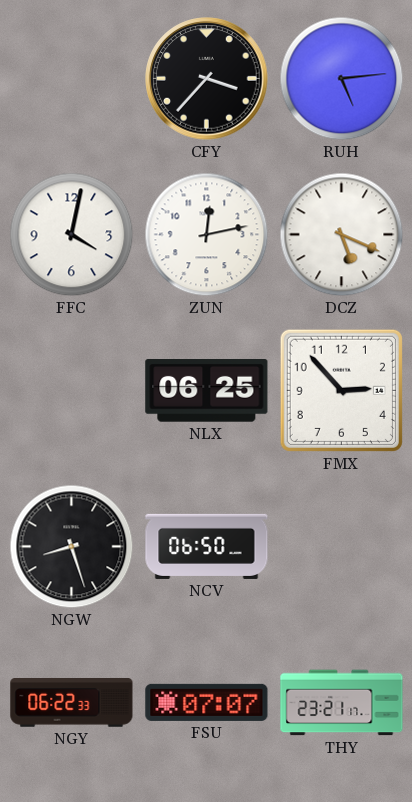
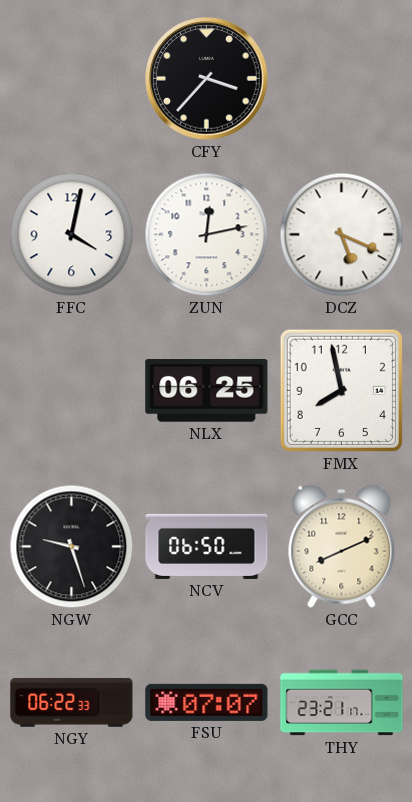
RUH: 5:14 -> none
FMX: 2:53 -> 7:58
NGW: 8:27 -> 9:27
GCC: none -> 8:11
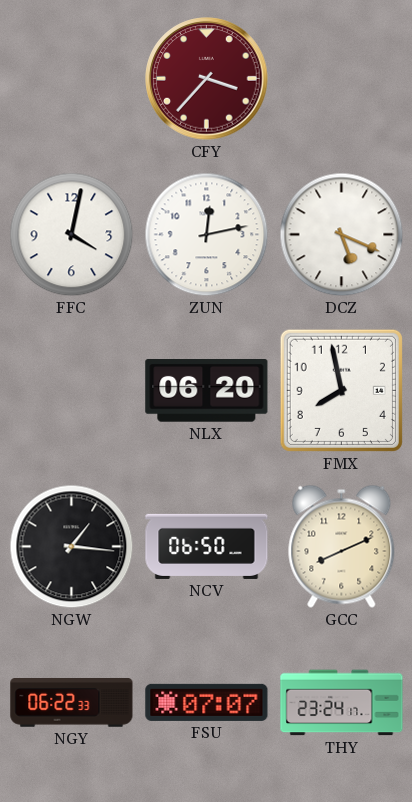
CFY dial: black -> burgundy
NLX: 06:25 -> 06:20
NGW: 9:27 -> 1:16
THY: 23:21 -> 23:24
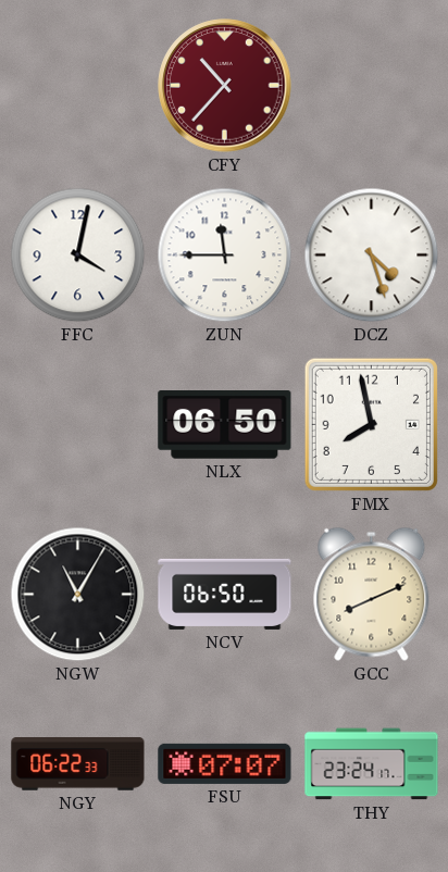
CFY: 3:37 -> 10:37
ZUN: 12:13 -> 11:45
DCZ: 5:19 -> 4:27
NLX: 06:20 -> 06:50
NGW: 1:16 -> 11:05
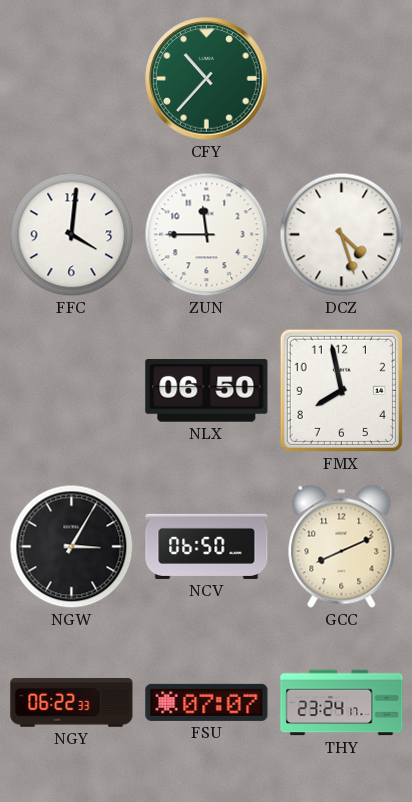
CFY dial: burgundy -> green
FFC: 4:02 -> 4:01
NGW: 11:05 -> 3:05
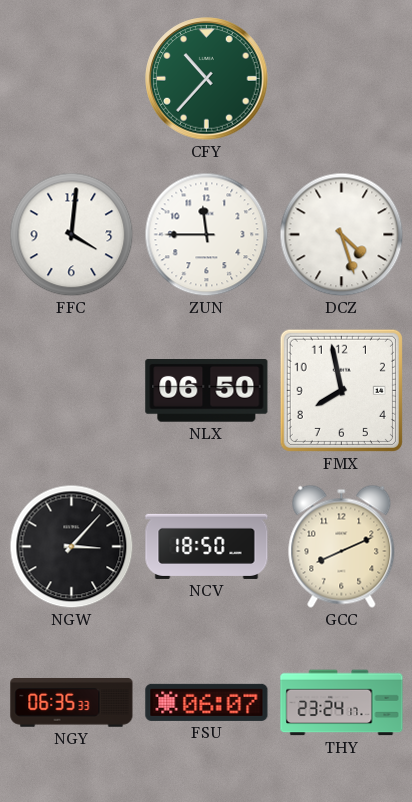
NGW: 3:05 -> 3:07
NCV: 06:50 -> 18:50
NGY: 06:22 -> 06:35
FSU: 07:07 -> 06:07
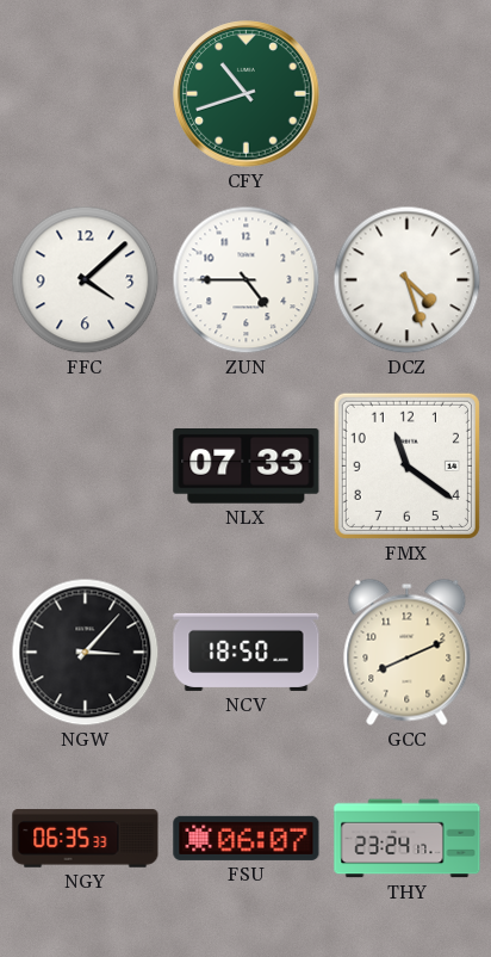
CFY: 10:37 -> 10:42
FFC: 4:01 -> 4:08
ZUN: 11:45 -> 4:45
NLX: 06:50 -> 07:33
FMX: 7:58 -> 11:21
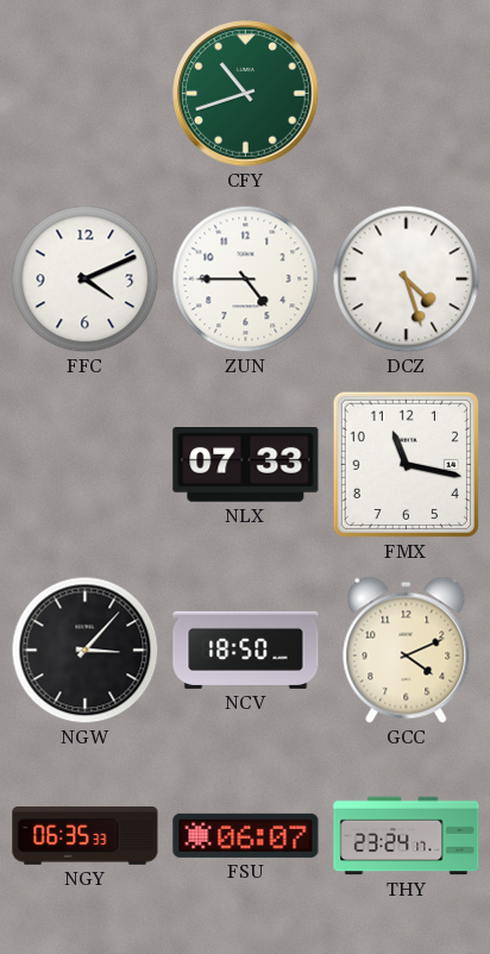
FFC: 4:08 -> 4:11
FMX: 11:21 -> 11:17
GCC: 8:11 -> 4:11
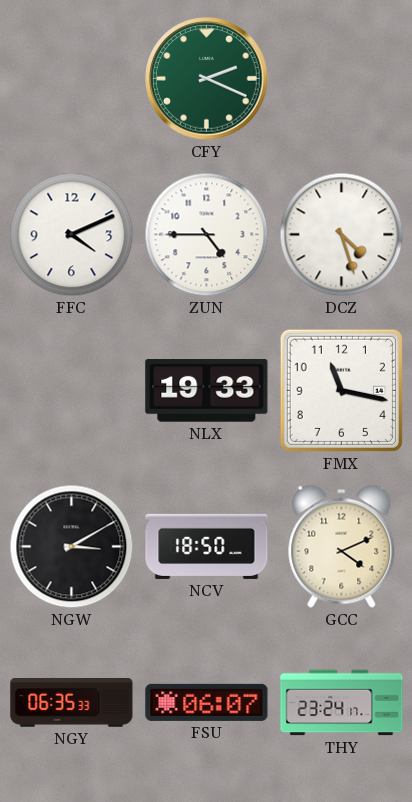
CFY: 10:42 -> 2:19
NLX: 07:33 -> 19:33
NGW: 3:07 -> 3:10
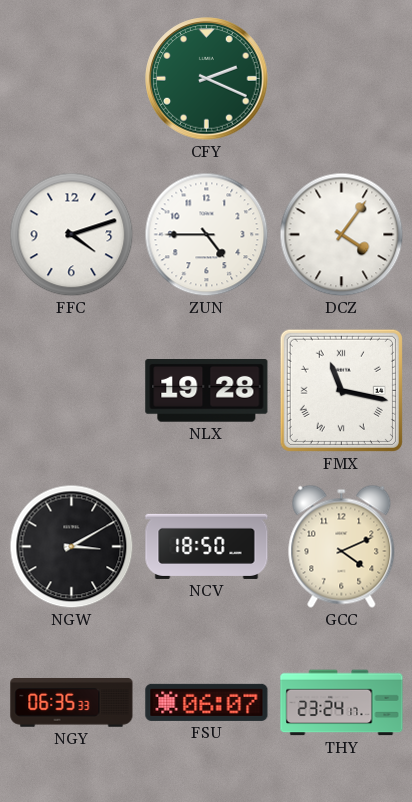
FFC: 4:11 -> 4:12
DCZ: 4:27 -> 4:06
NLX: 19:33 -> 19:28
FMX numerals: Arabic -> Roman
